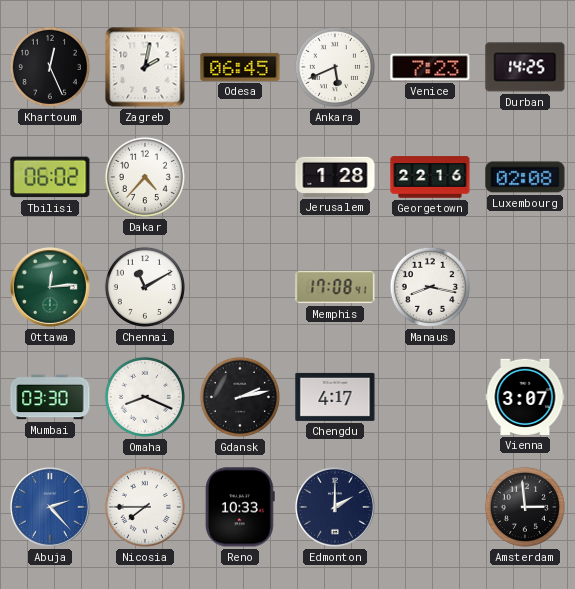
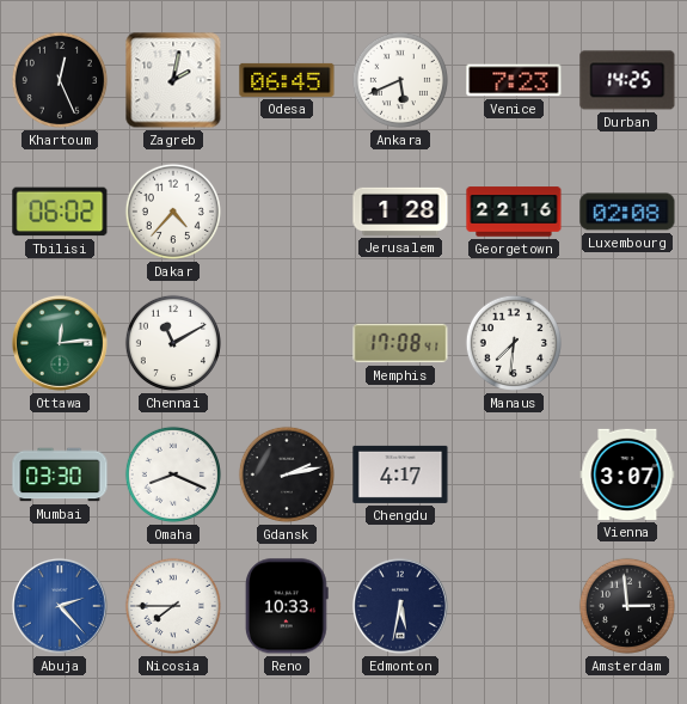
Manaus: 8:17 -> 7:31
Edmonton: 2:00 -> 5:32
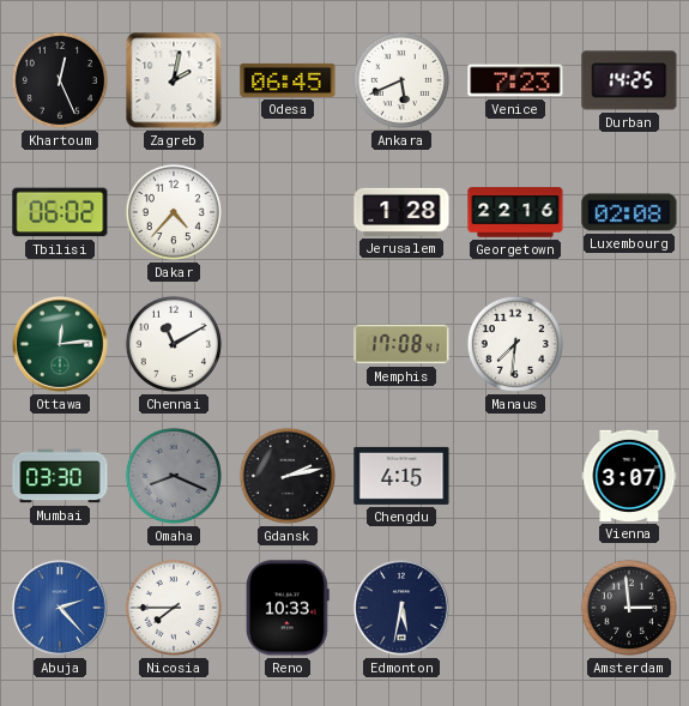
Omaha dial: white -> grey
Chengdu: 4:17 -> 4:15
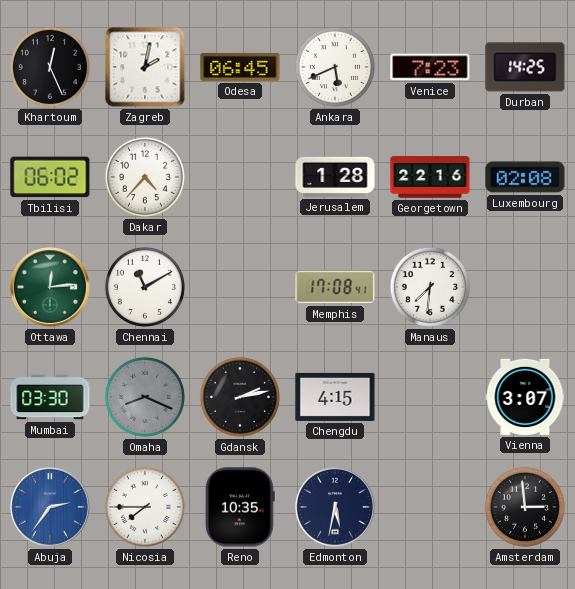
Abuja: 2:23 -> 2:36
Reno: 10:33 -> 10:35
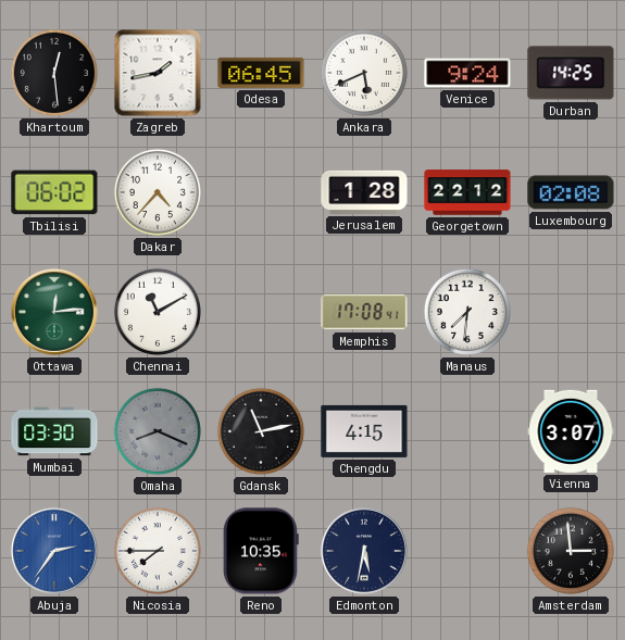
Khartoum: 12:26 -> 12:29
Zagreb: 2:02 -> 1:43
Venice: 7:23 -> 9:24
Georgetown: 22:16 -> 22:12
Gdansk: 2:13 -> 11:13
